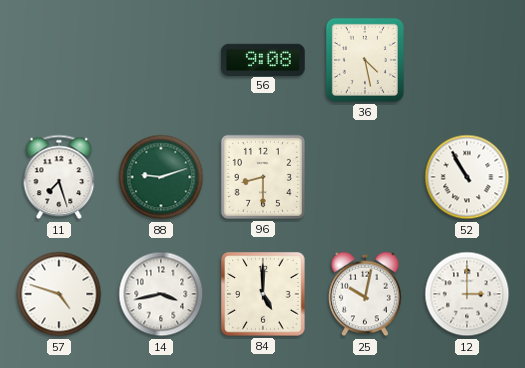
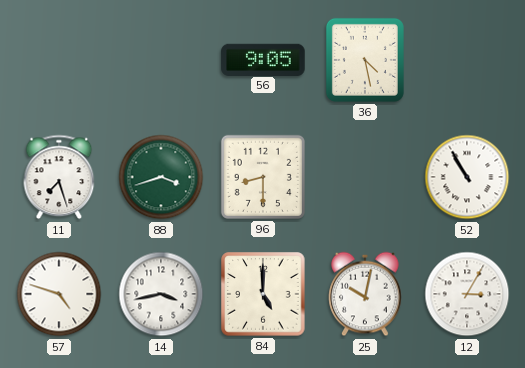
56: 9:08 -> 9:05
88: 9:12 -> 3:42
12: 3:00 -> 3:05
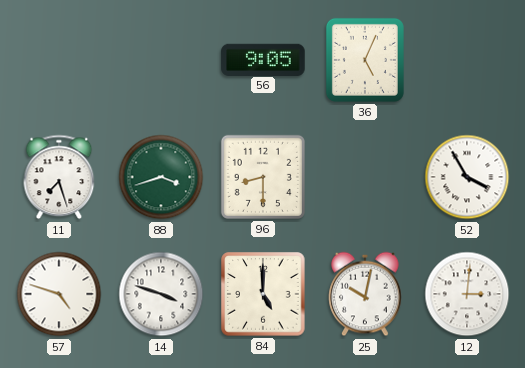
36: 4:28 -> 5:04
52: 10:55 -> 3:55
14: 3:43 -> 3:48
12: 3:05 -> 3:01
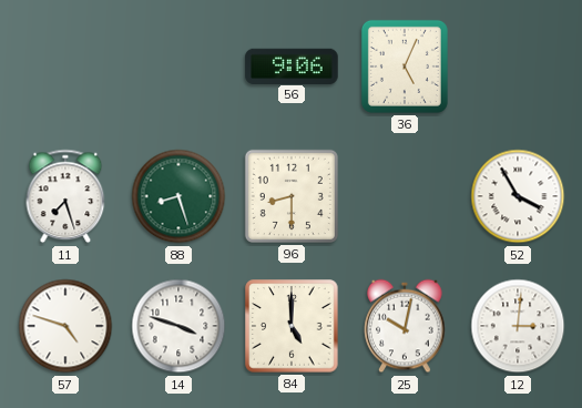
56: 9:05 -> 9:06
88: 3:42 -> 8:27
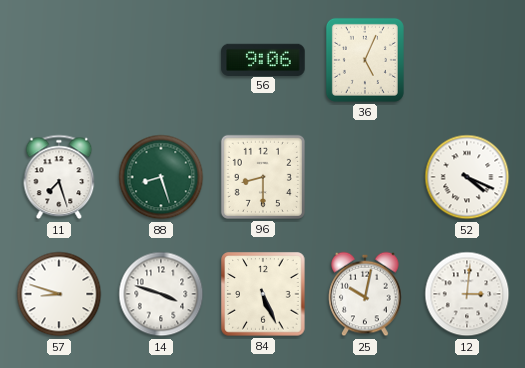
52: 3:55 -> 4:19
57: 4:48 -> 8:48
84: 5:00 -> 5:26
